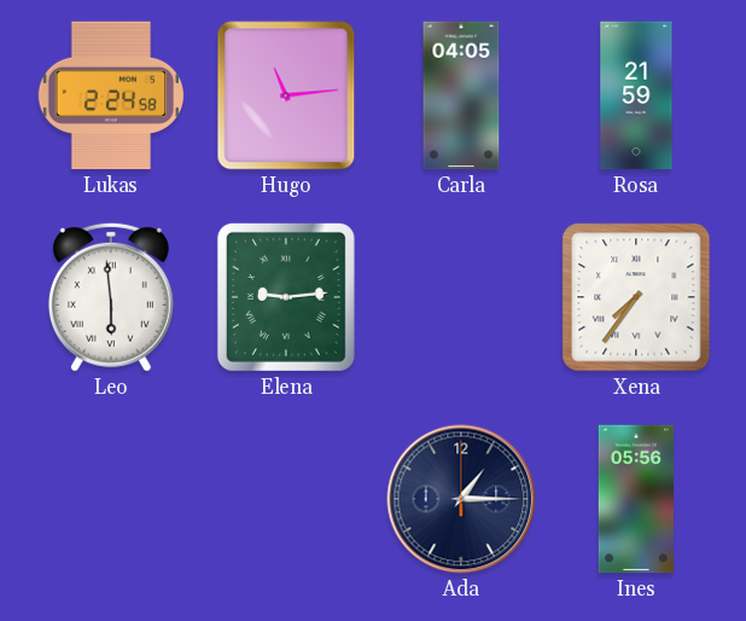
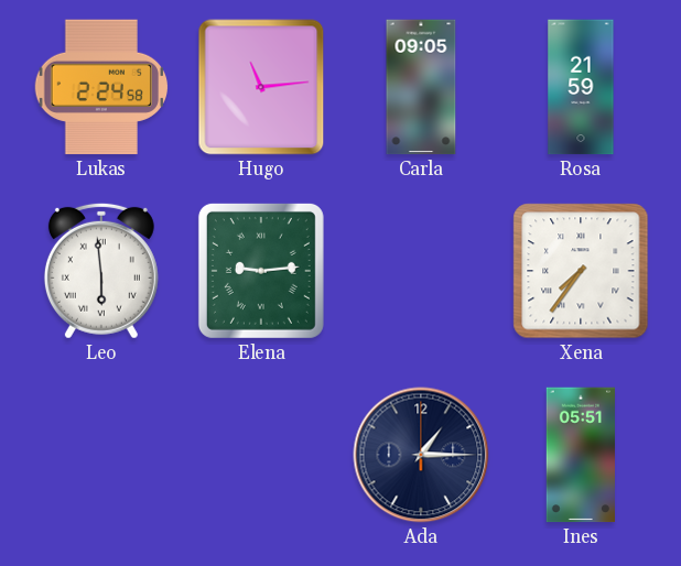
Carla: 04:05 -> 09:05
Ines: 05:56 -> 05:51
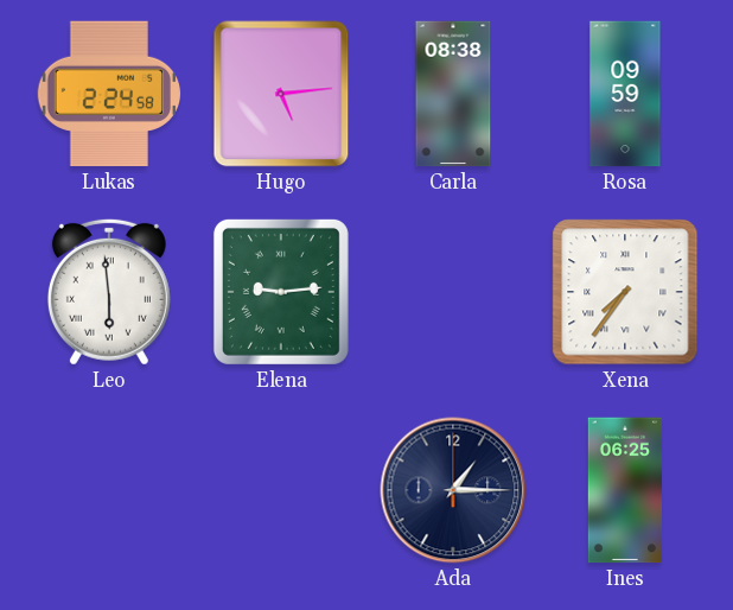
Hugo: 11:14 -> 5:14
Carla: 09:05 -> 08:38
Rosa: 21:59 -> 09:59
Ines: 05:51 -> 06:25
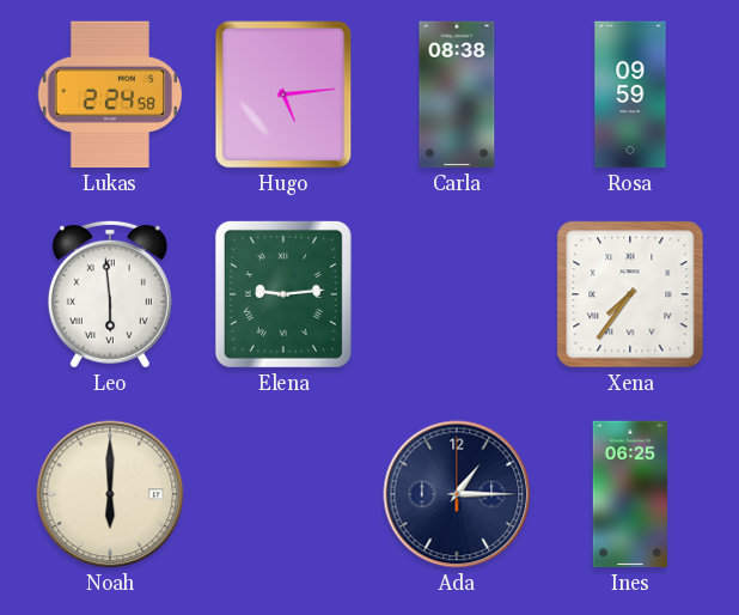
Noah: none -> 6:00
